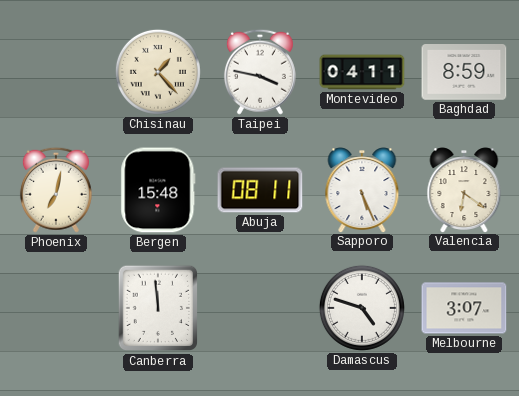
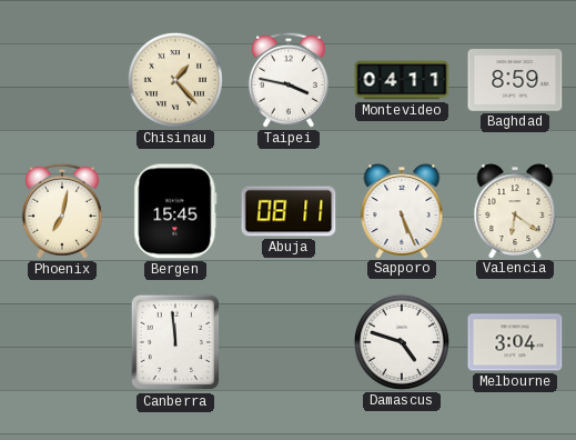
Bergen: 15:48 -> 15:45
Melbourne: 3:07 -> 3:04
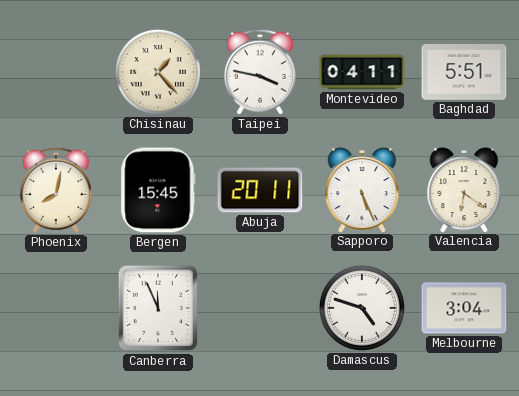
Baghdad: 8:59 -> 5:51
Phoenix: 7:02 -> 8:02
Abuja: 08:11 -> 20:11
Canberra: 11:59 -> 11:56
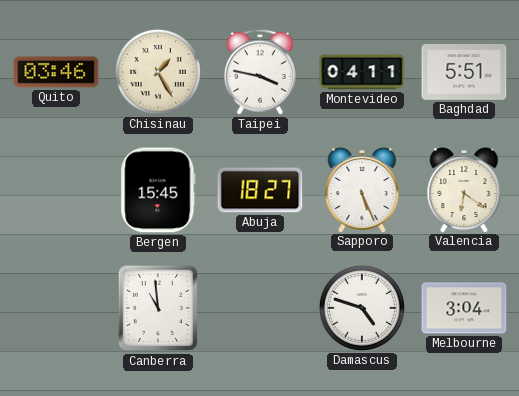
Quito: none -> 03:46
Chisinau: 1:23 -> 1:25
Phoenix: 8:02 -> none
Abuja: 20:11 -> 18:27
Canberra: 11:56 -> 10:59
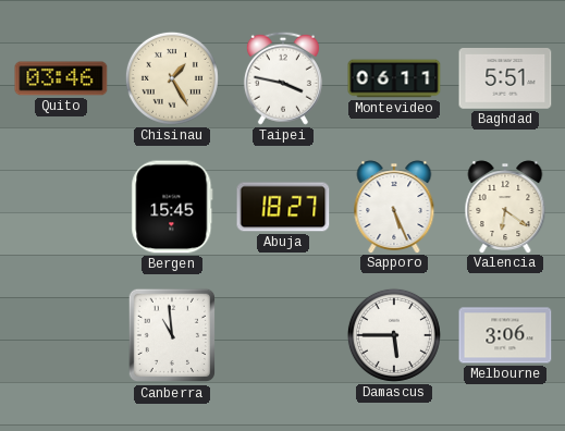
Montevideo: 04:11 -> 06:11
Damascus: 4:48 -> 5:45
Melbourne: 3:04 -> 3:06
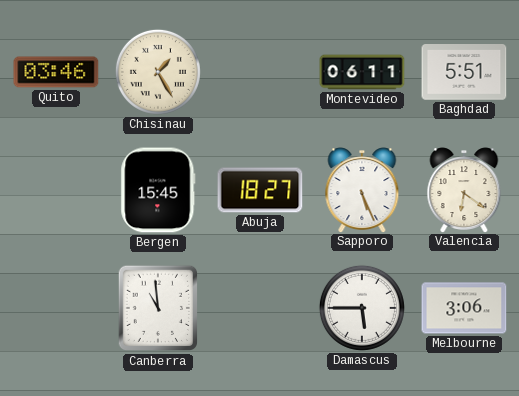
Taipei: 3:47 -> none
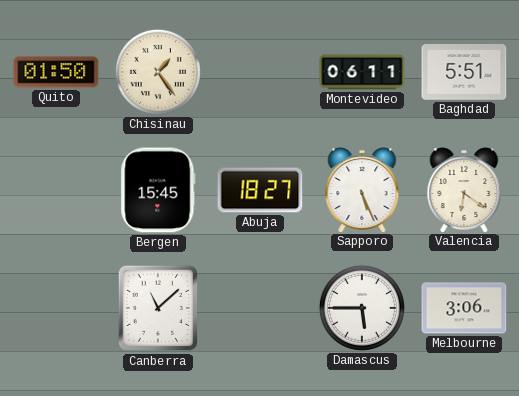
Quito: 03:46 -> 01:50
Chisinau: 1:25 -> 1:24
Canberra: 10:59 -> 11:08
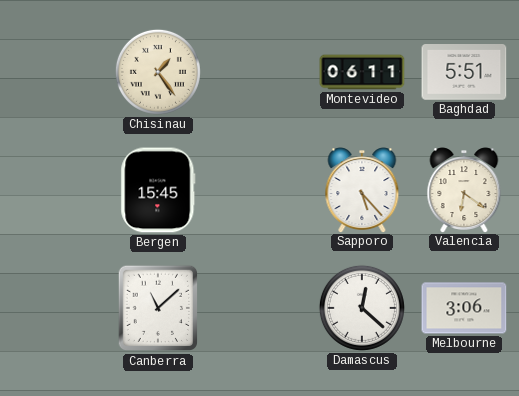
Quito: 01:50 -> none
Abuja: 18:27 -> none
Sapporo: 5:26 -> 5:23
Damascus: 5:45 -> 12:22
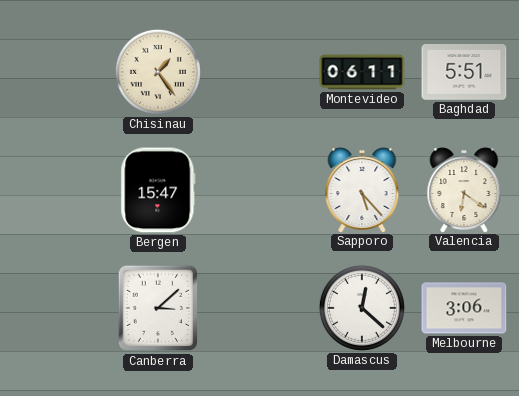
Bergen: 15:45 -> 15:47
Canberra: 11:08 -> 3:08
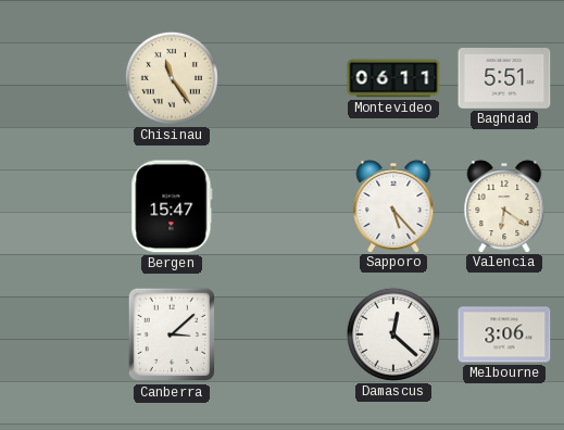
Chisinau: 1:24 -> 11:24
